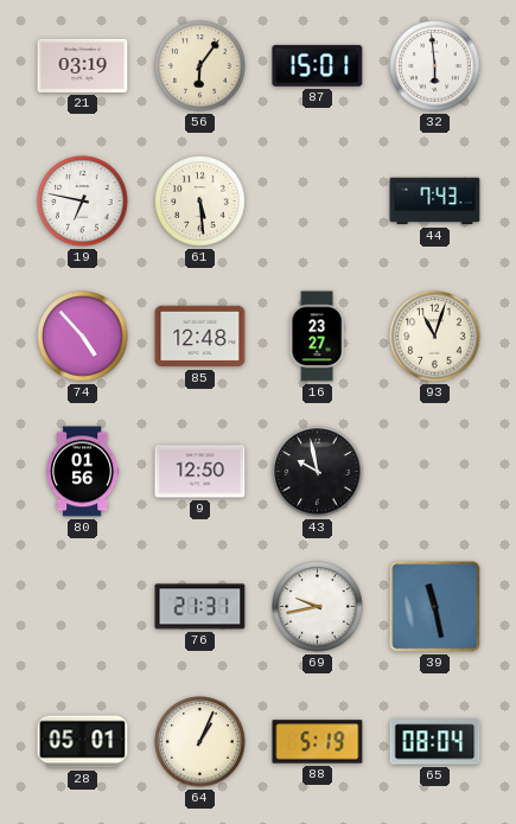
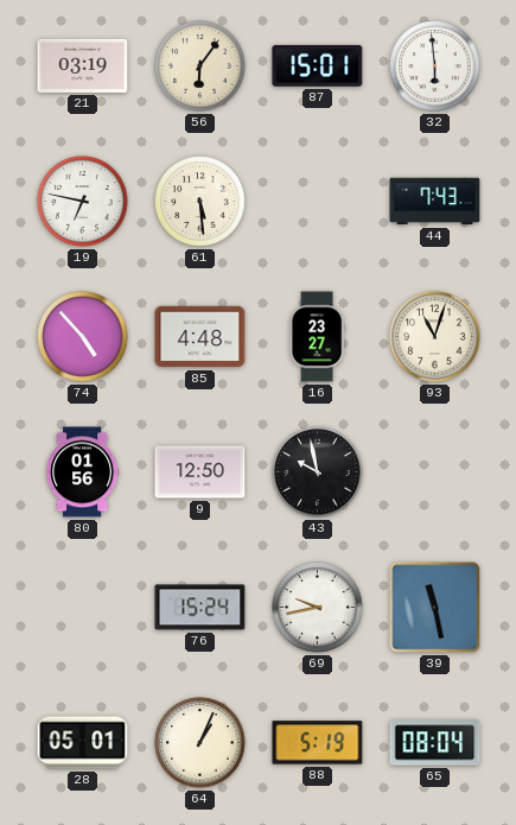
85: 12:48 -> 4:48
76: 21:31 -> 15:24
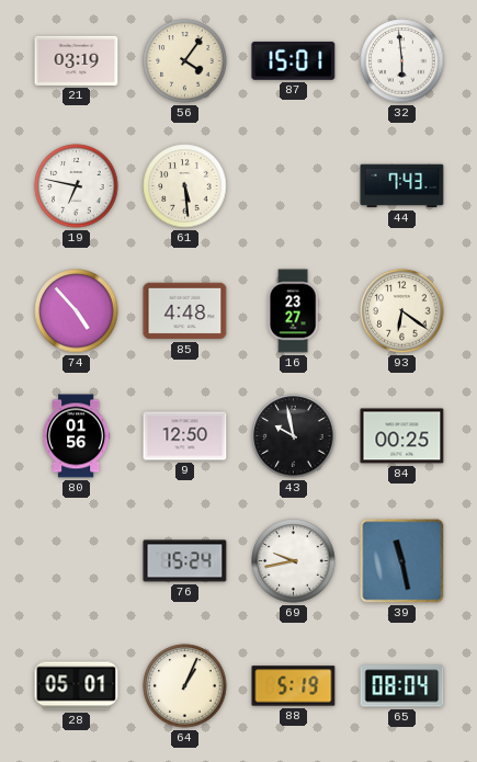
56: 6:06 -> 4:06
93: 11:03 -> 6:21
84: none -> 00:25
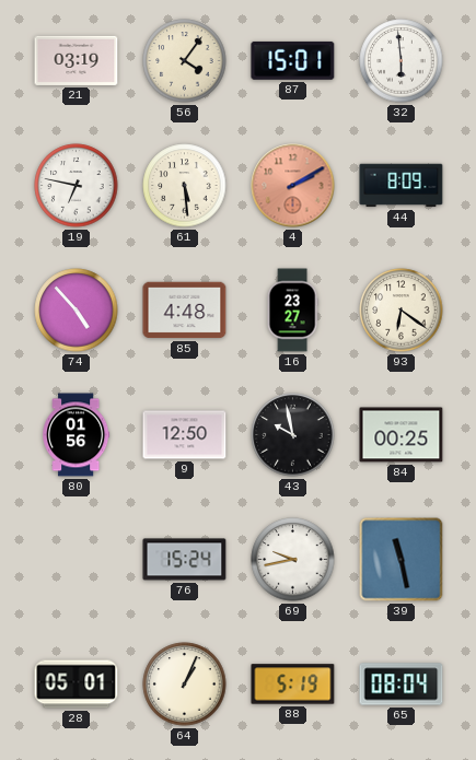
4: none -> 2:10
44: 7:43 -> 8:09
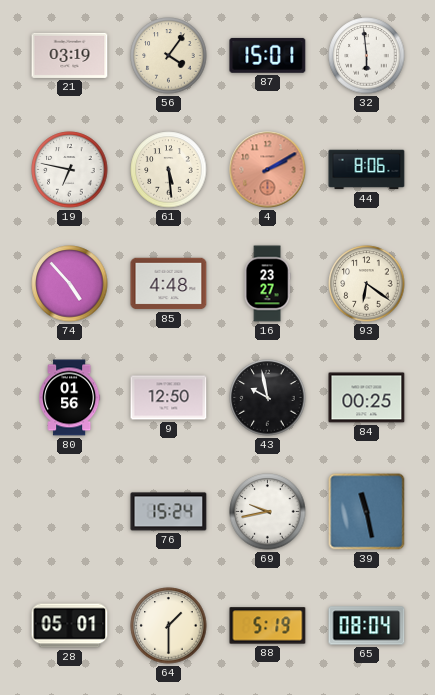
44: 8:09 -> 8:06
64: 1:04 -> 1:30
